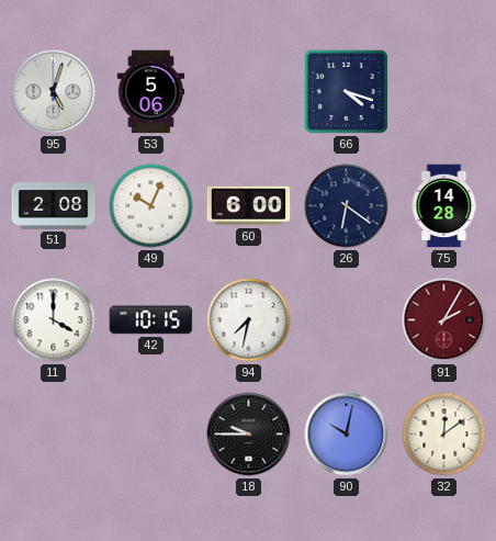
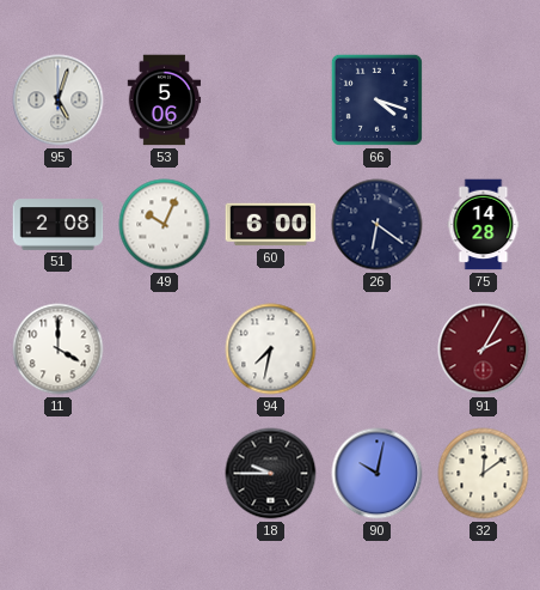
42: 10:15 -> none
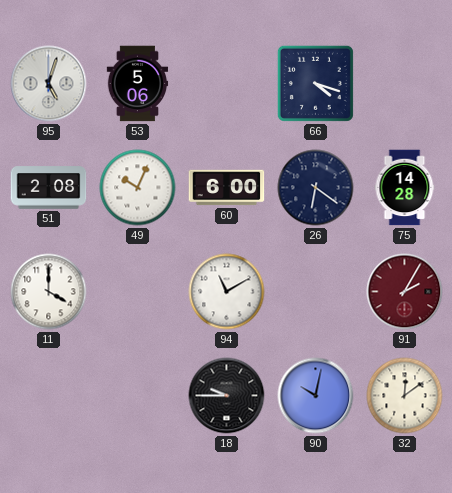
94: 7:32 -> 11:10
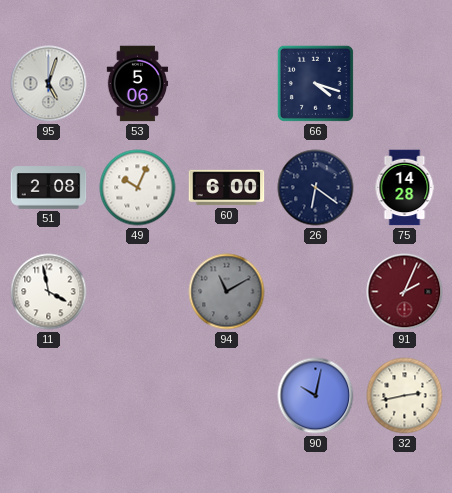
11: 4:00 -> 3:58
94 dial: white -> grey
91: 2:05 -> 2:04
18: 9:45 -> none
32: 12:09 -> 2:43
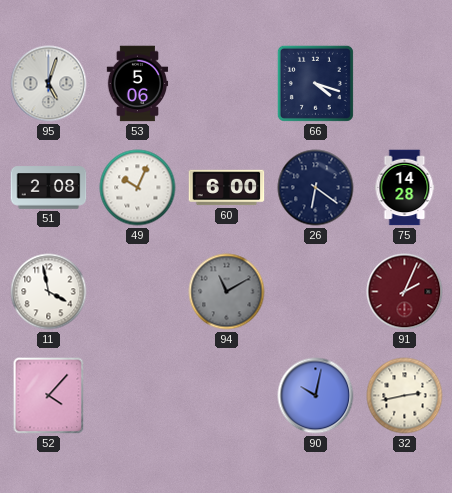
52: none -> 4:07
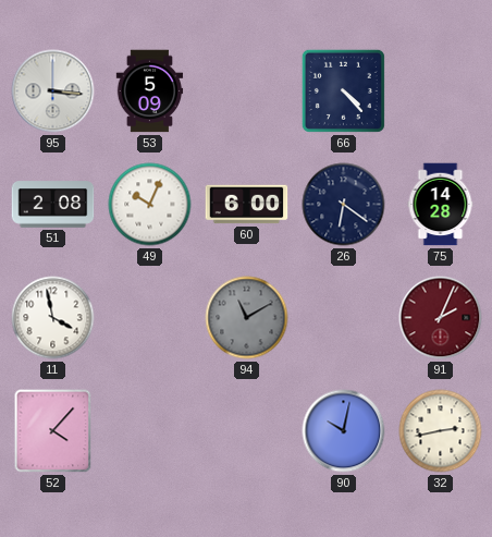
95: 5:03 -> 3:16
53: 5:06 -> 5:09
66: 4:18 -> 4:23
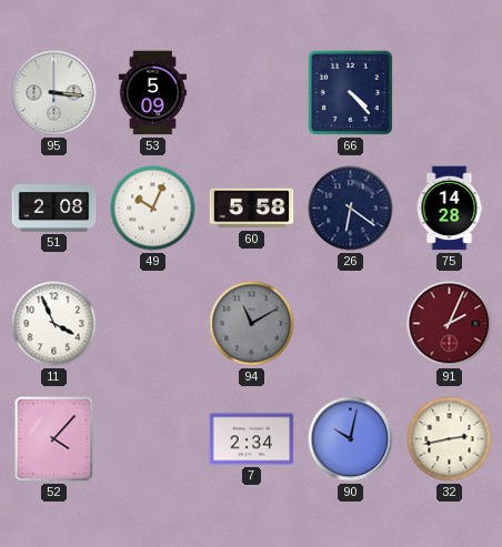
60: 6:00 -> 5:58
11: 3:58 -> 3:56
7: none -> 2:34
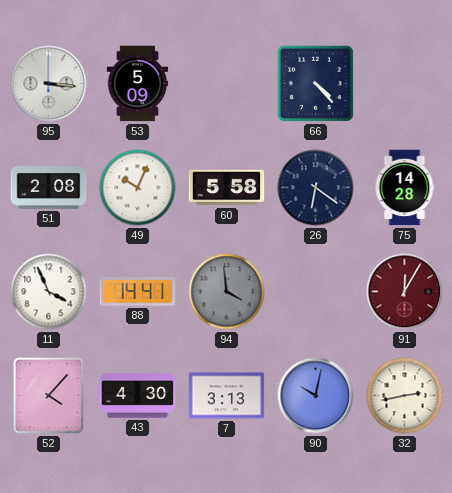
88: none -> 14:41
94: 11:10 -> 3:59
91: 2:04 -> 12:05
43: none -> 4:30
7: 2:34 -> 3:13
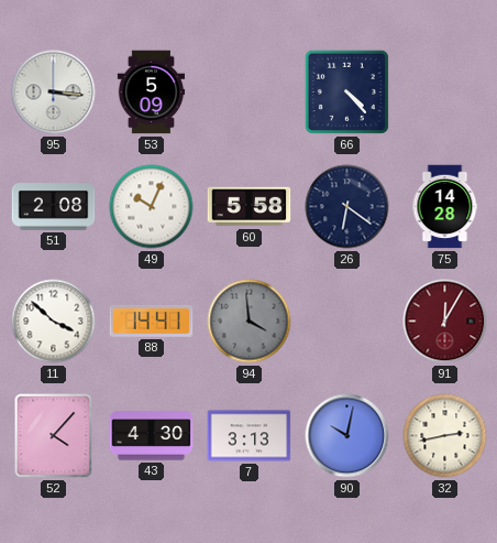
11: 3:56 -> 3:52
